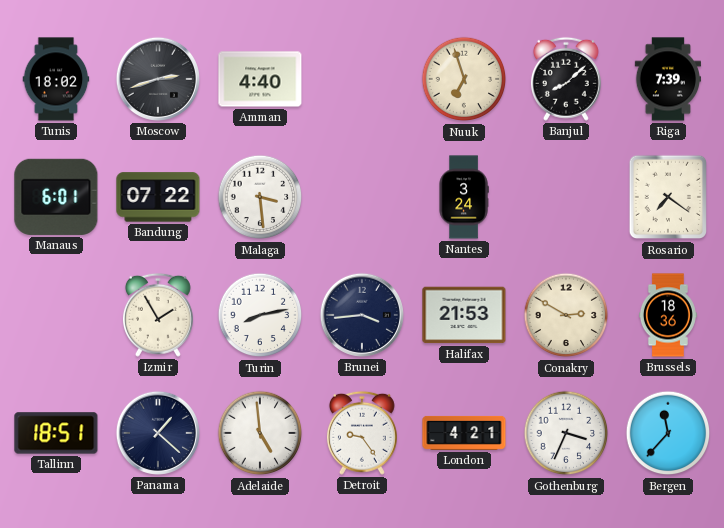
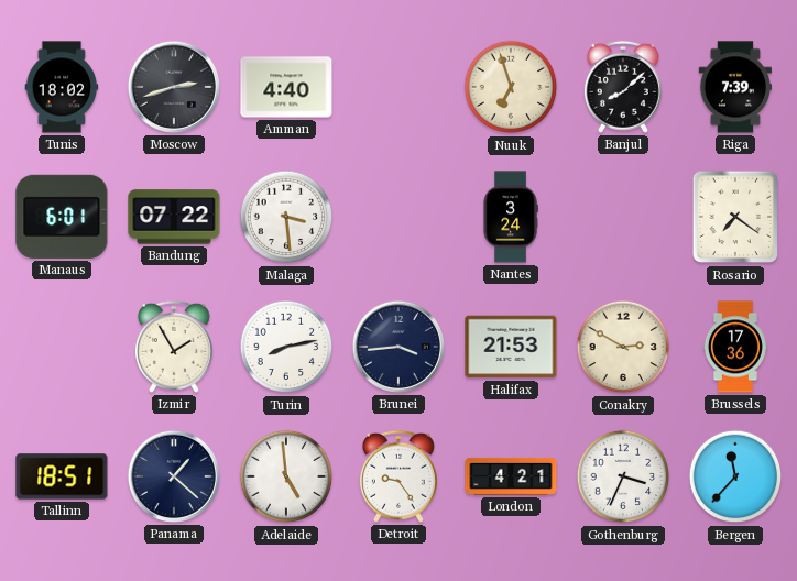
Brussels: 18:36 -> 17:36
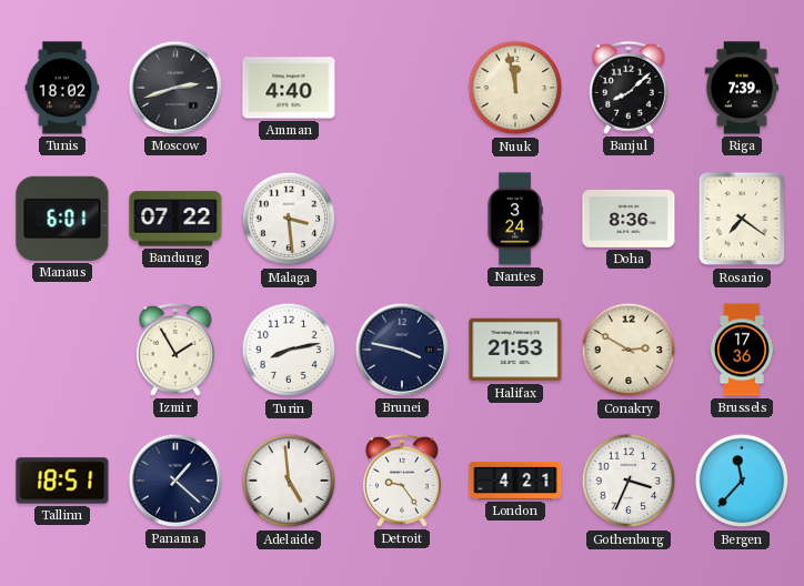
Nuuk: 6:57 -> 11:58
Doha: none -> 8:36
Brunei: 3:44 -> 3:47
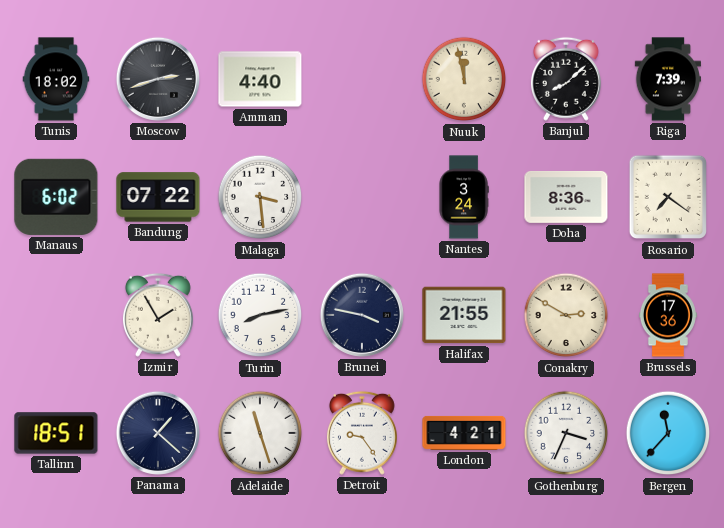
Manaus: 6:01 -> 6:02
Halifax: 21:53 -> 21:55
Adelaide: 4:59 -> 11:27
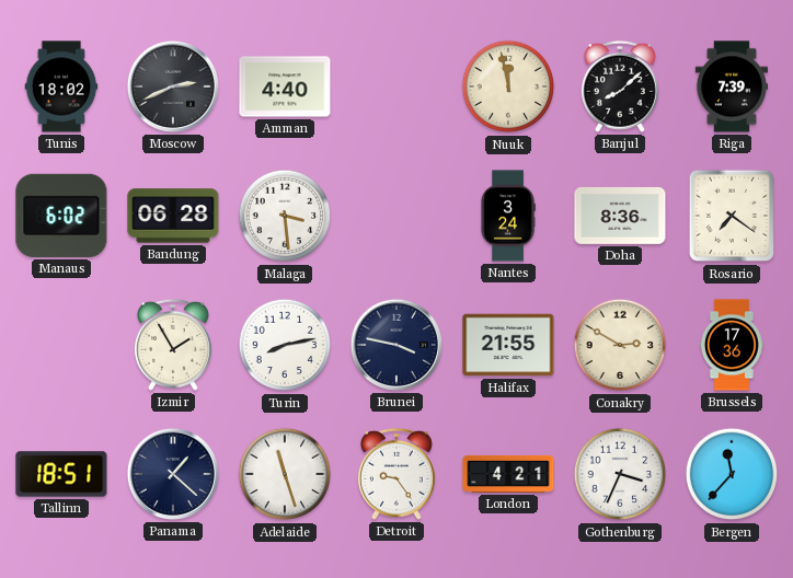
Moscow: 2:42 -> 2:41
Bandung: 07:22 -> 06:28
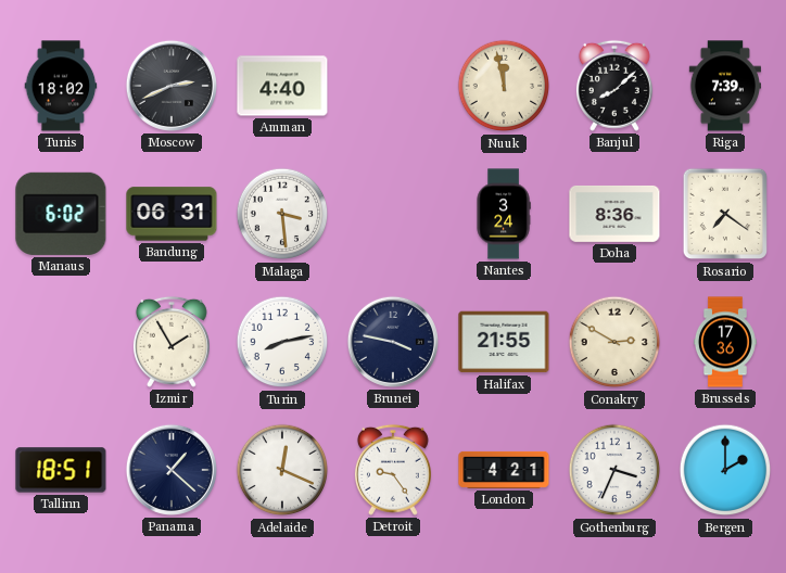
Bandung: 06:28 -> 06:31
Adelaide: 11:27 -> 12:19
Bergen: 11:37 -> 2:00
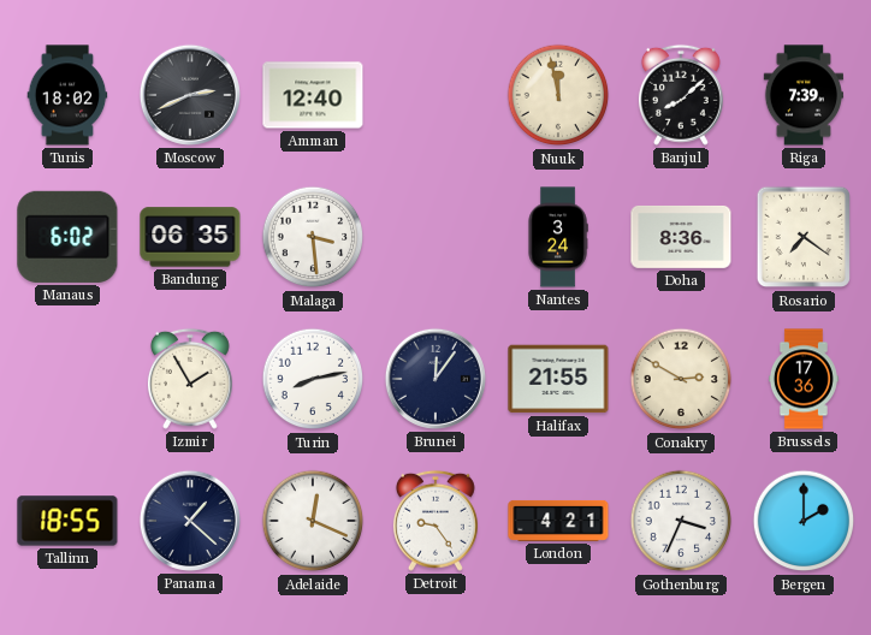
Amman: 4:40 -> 12:40
Bandung: 06:31 -> 06:35
Brunei: 3:47 -> 12:06
Tallinn: 18:51 -> 18:55
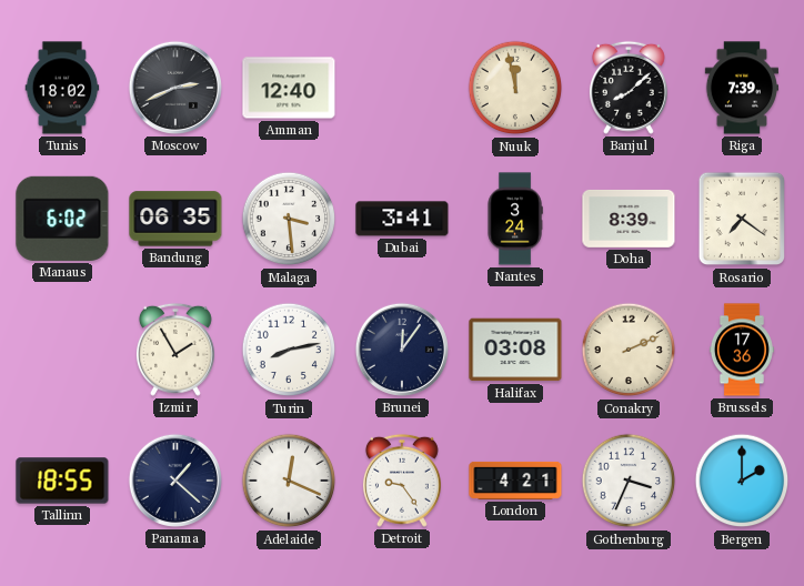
Dubai: none -> 3:41
Doha: 8:36 -> 8:39
Halifax: 21:55 -> 03:08
Conakry: 2:50 -> 2:11
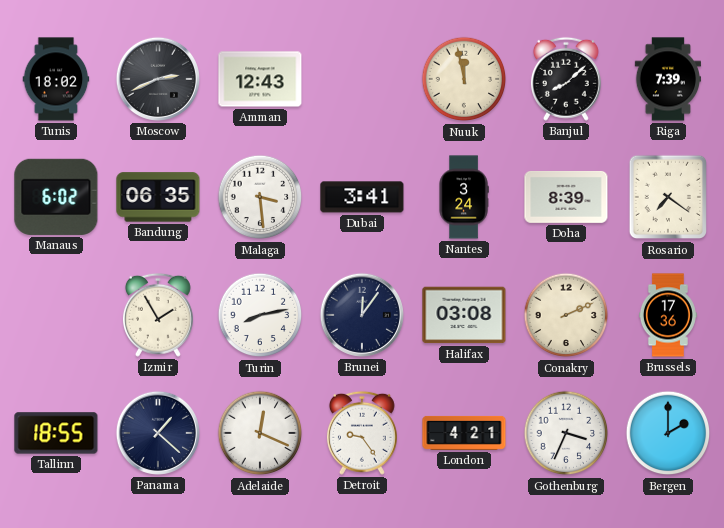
Amman: 12:40 -> 12:43
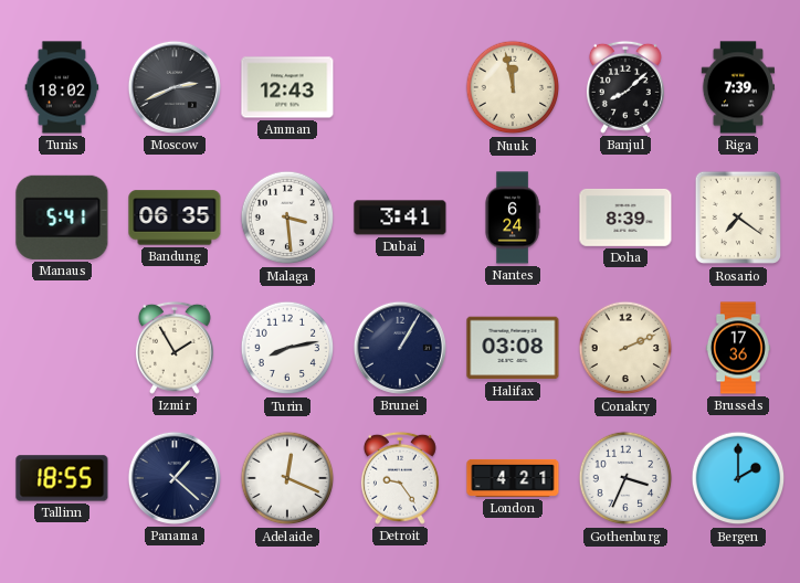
Manaus: 6:02 -> 5:41
Nantes: 3:24 -> 6:24
Brunei: 12:06 -> 1:05
